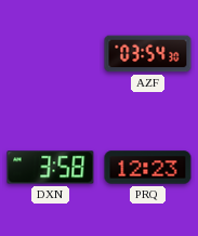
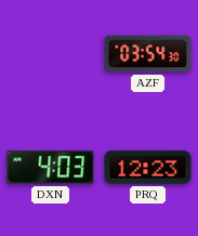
DXN: 3:58 -> 4:03
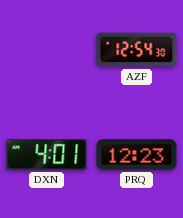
AZF: 03:54 -> 12:54
DXN: 4:03 -> 4:01
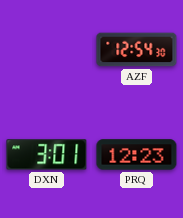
DXN: 4:01 -> 3:01
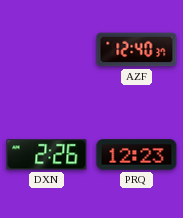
AZF: 12:54 -> 12:40
DXN: 3:01 -> 2:26
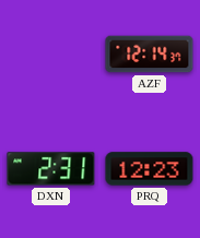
AZF: 12:40 -> 12:14
DXN: 2:26 -> 2:31
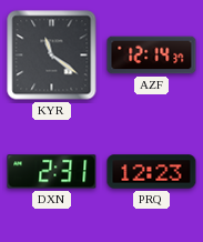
KYR: none -> 11:21
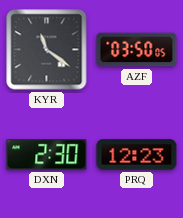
AZF: 12:14 -> 03:50
DXN: 2:31 -> 2:30
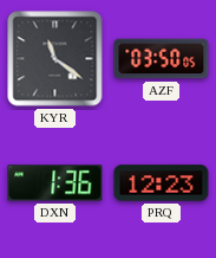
DXN: 2:30 -> 1:36
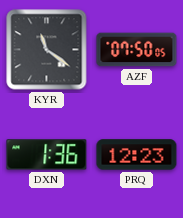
AZF: 03:50 -> 07:50
